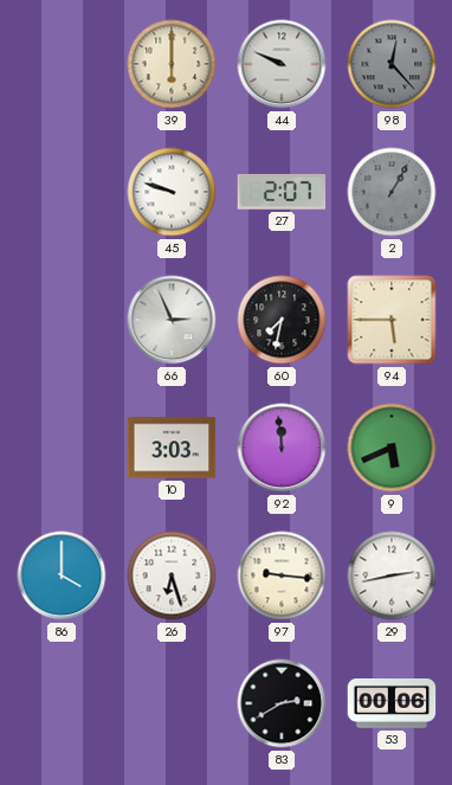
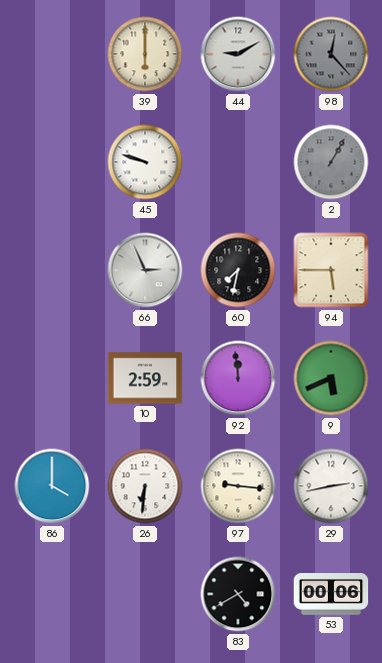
44: 9:49 -> 9:10
27: 2:07 -> none
10: 3:03 -> 2:59
26: 6:27 -> 6:31
83: 2:40 -> 4:40
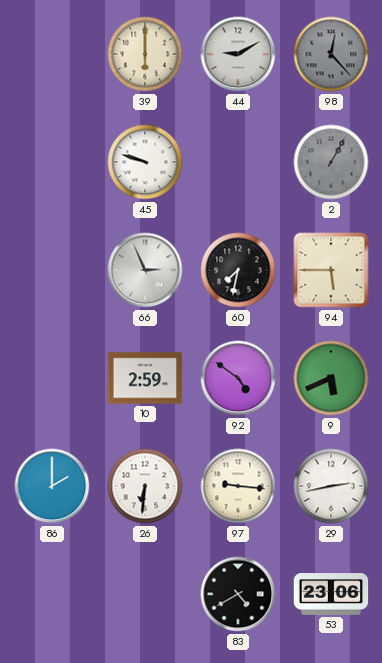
92: 11:59 -> 4:51
86: 4:00 -> 2:00
53: 00:06 -> 23:06
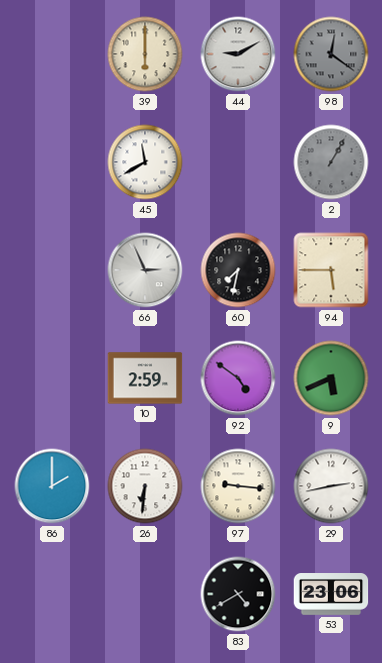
98: 12:23 -> 12:21
45: 9:48 -> 11:40
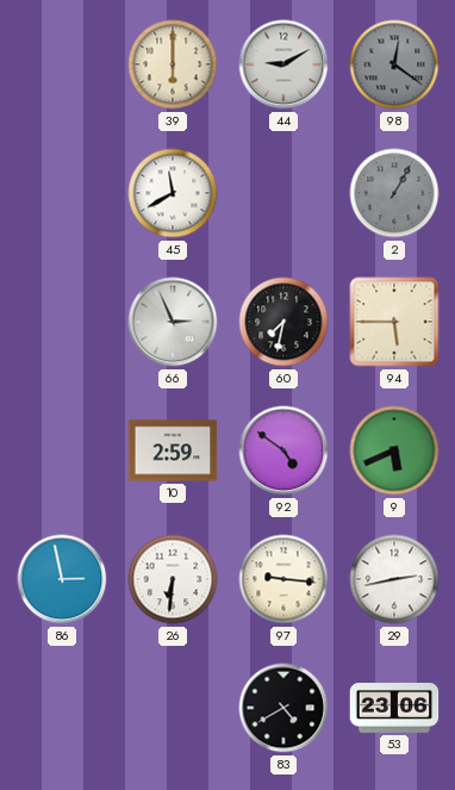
86: 2:00 -> 2:58
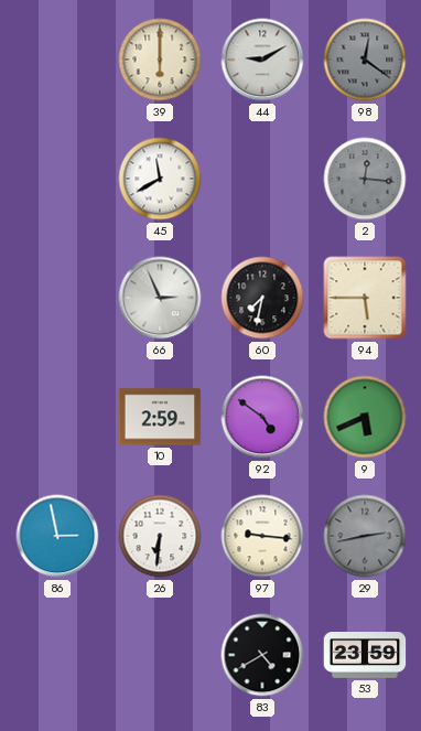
2: 1:05 -> 12:16
29 dial: white -> grey
53: 23:06 -> 23:59
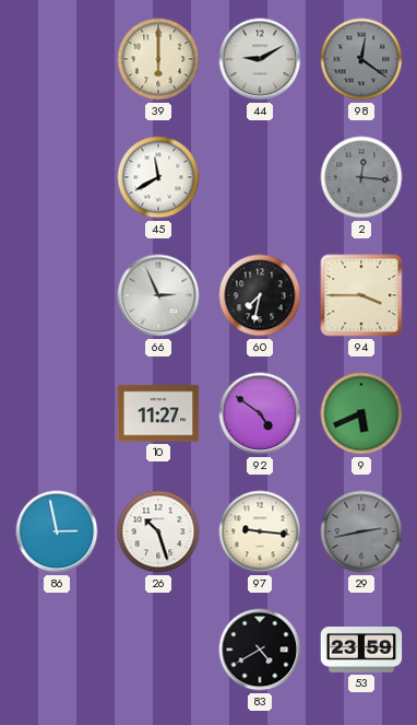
94: 5:45 -> 3:45
10: 2:59 -> 11:27
26: 6:31 -> 10:27
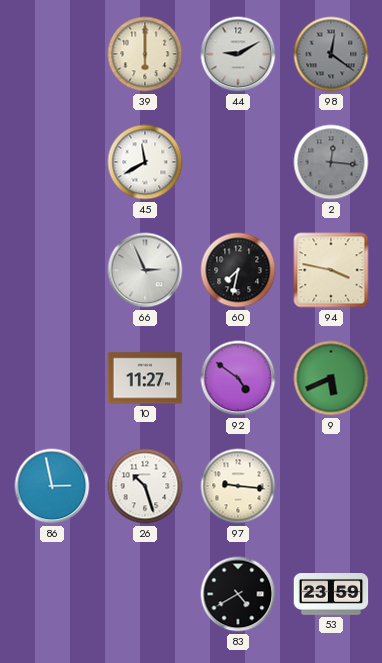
94: 3:45 -> 3:47
29: 2:43 -> none
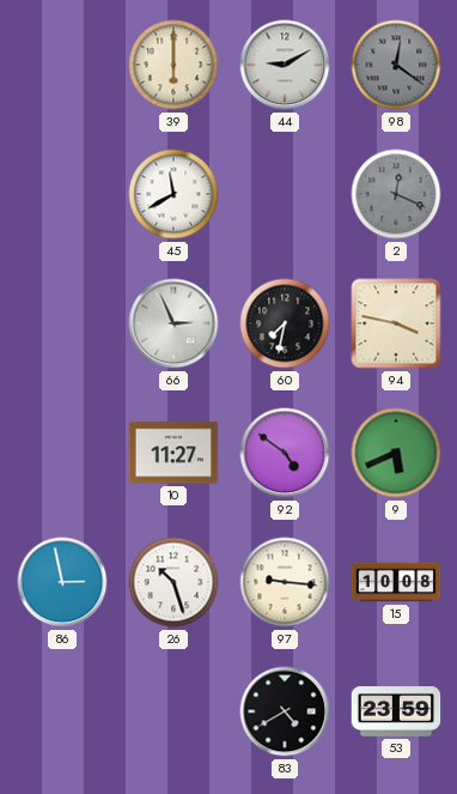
2: 12:16 -> 12:19
15: none -> 10:08
